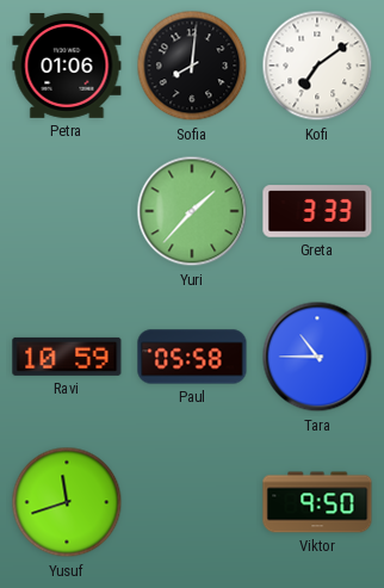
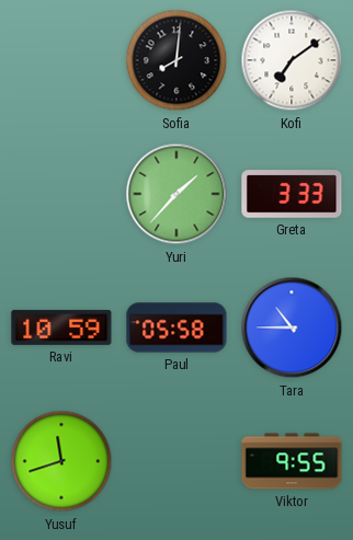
Petra: 01:06 -> none
Viktor: 9:50 -> 9:55
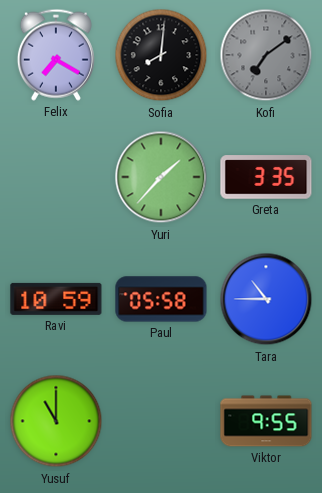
Felix: none -> 7:20
Kofi dial: white -> grey
Greta: 3:33 -> 3:35
Yusuf: 11:42 -> 11:00
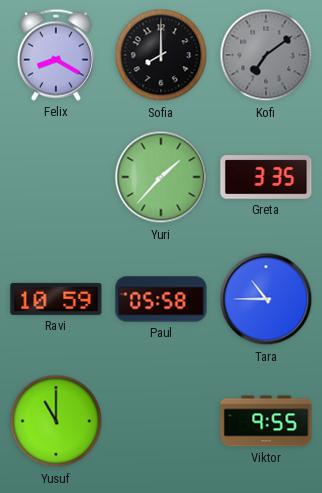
Felix: 7:20 -> 8:20
Sofia: 8:01 -> 8:00
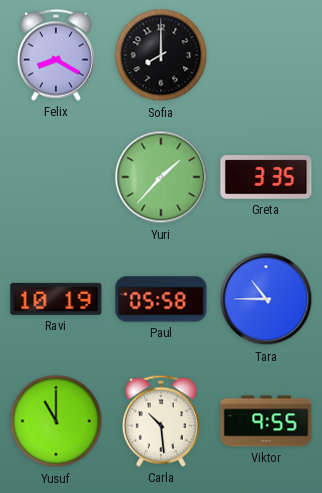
Kofi: 7:09 -> none
Ravi: 10:59 -> 10:19
Carla: none -> 10:29
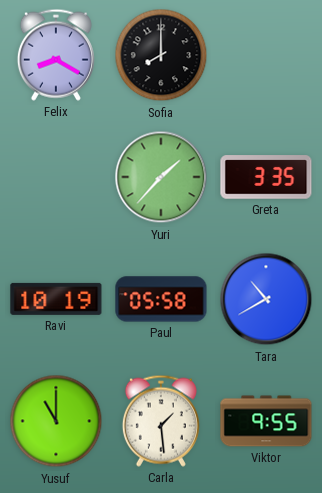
Tara: 10:45 -> 10:40
Carla: 10:29 -> 1:29
